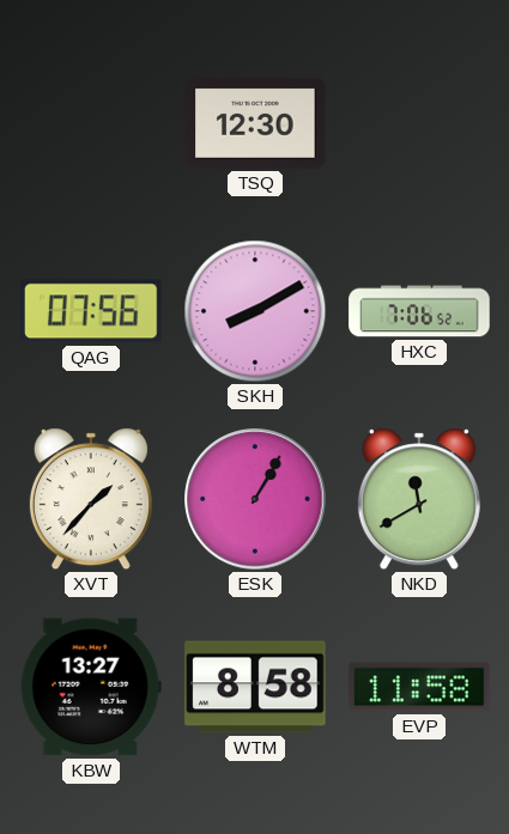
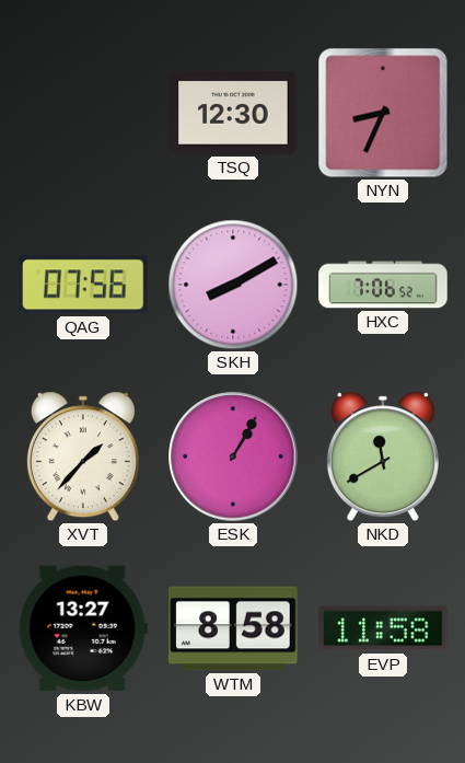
NYN: none -> 8:34
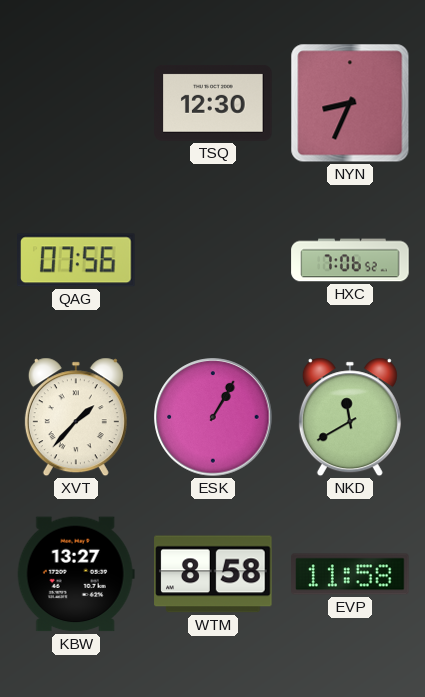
SKH: 8:10 -> none
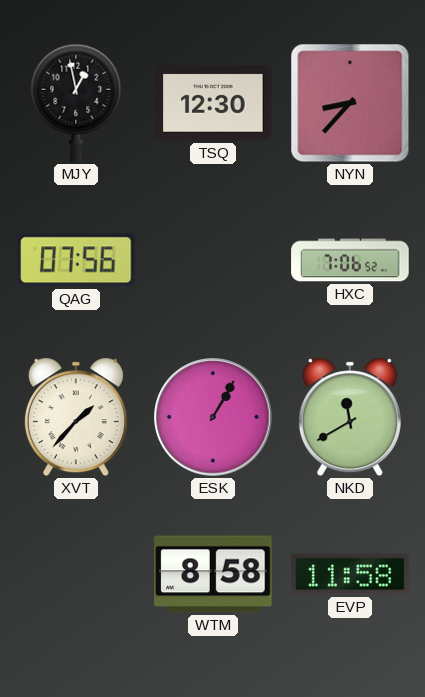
MJY: none -> 12:58
NYN: 8:34 -> 8:37
KBW: 13:27 -> none
